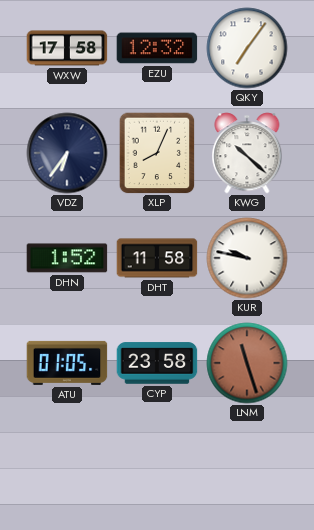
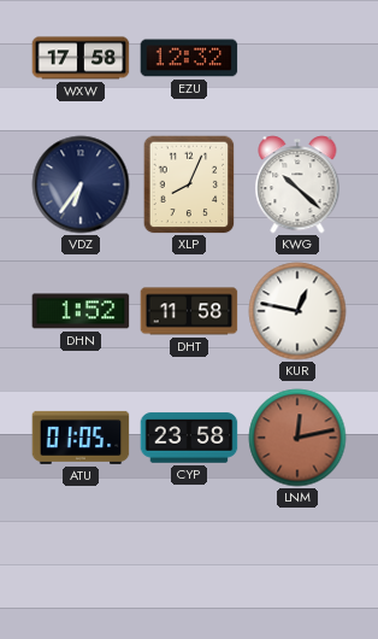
QKY: 7:06 -> none
KUR: 9:47 -> 12:47
LNM: 11:27 -> 12:13
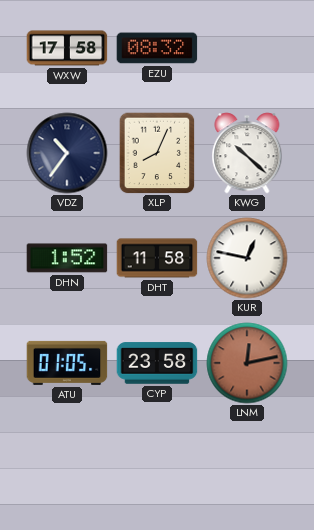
EZU: 12:32 -> 08:32
VDZ: 6:36 -> 10:36
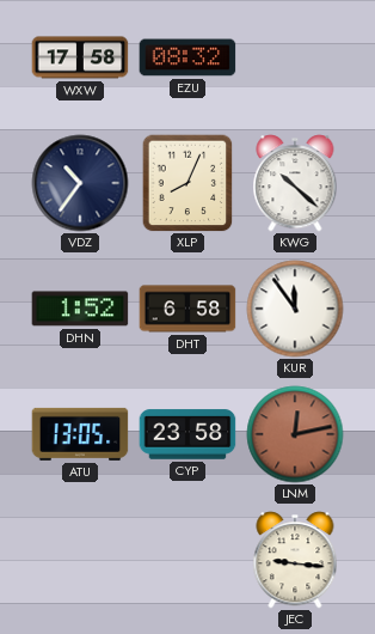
DHT: 11:58 -> 6:58
KUR: 12:47 -> 11:54
ATU: 01:05 -> 13:05
JEC: none -> 9:16
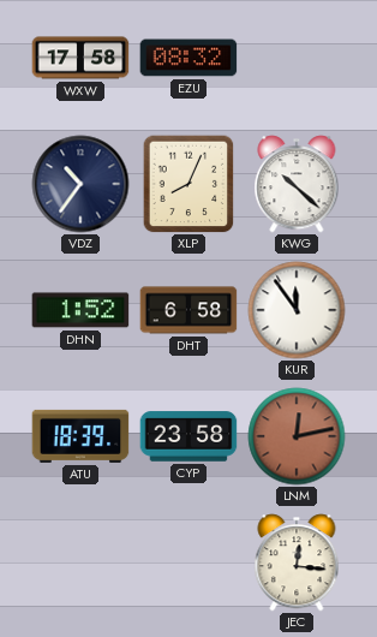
ATU: 13:05 -> 18:39
JEC: 9:16 -> 12:16
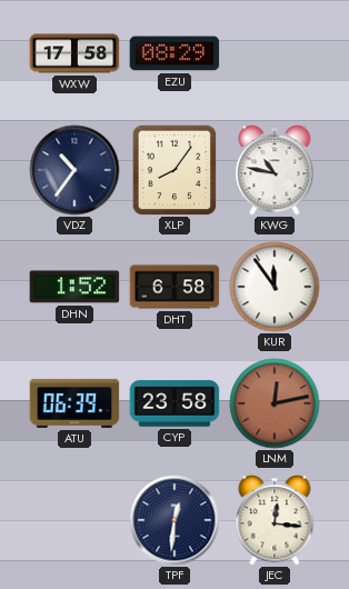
EZU: 08:32 -> 08:29
XLP: 8:04 -> 8:06
KWG: 10:22 -> 10:47
ATU: 18:39 -> 06:39
TPF: none -> 12:31
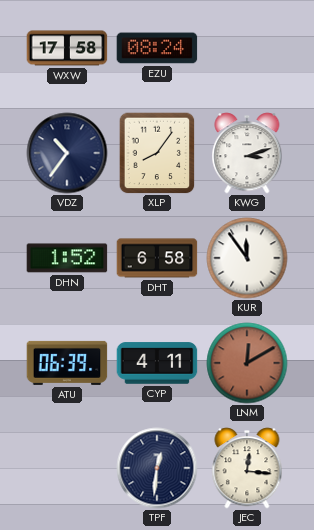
EZU: 08:29 -> 08:24
KWG: 10:47 -> 3:12
CYP: 23:58 -> 4:11
LNM: 12:13 -> 12:10
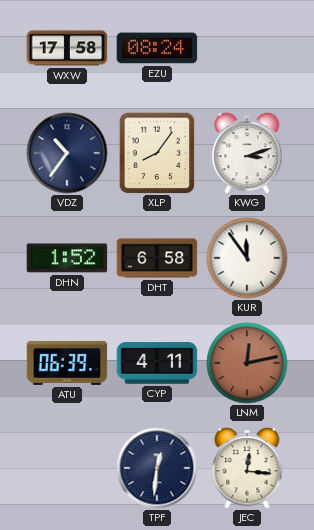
LNM: 12:10 -> 12:13
